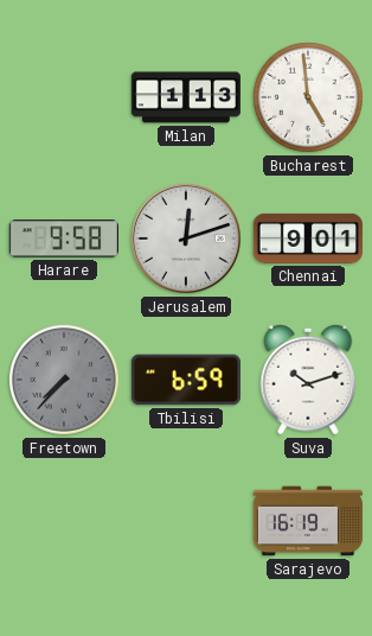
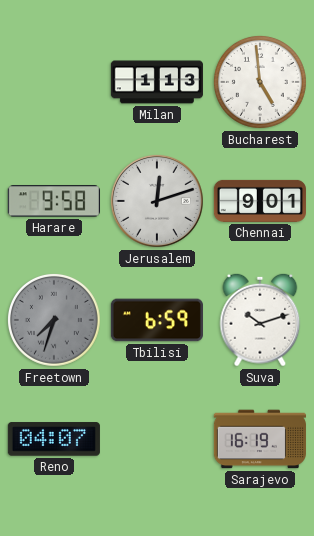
Freetown: 7:37 -> 7:33
Reno: none -> 04:07
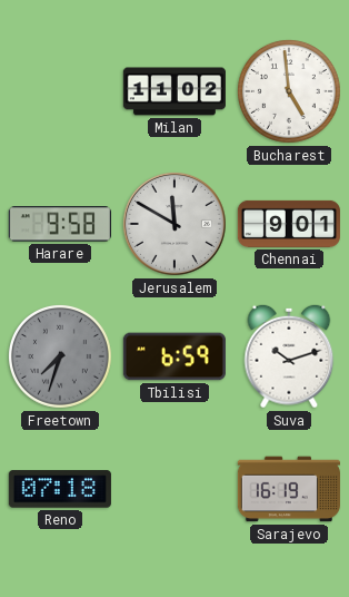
Milan: 1:13 -> 11:02
Jerusalem: 12:12 -> 11:50
Reno: 04:07 -> 07:18
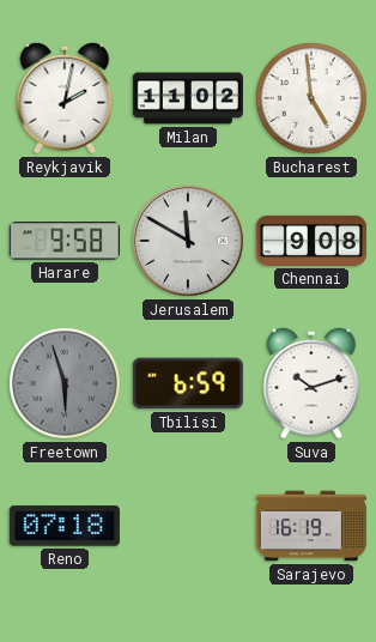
Reykjavik: none -> 2:02
Chennai: 9:01 -> 9:08
Freetown: 7:33 -> 5:57
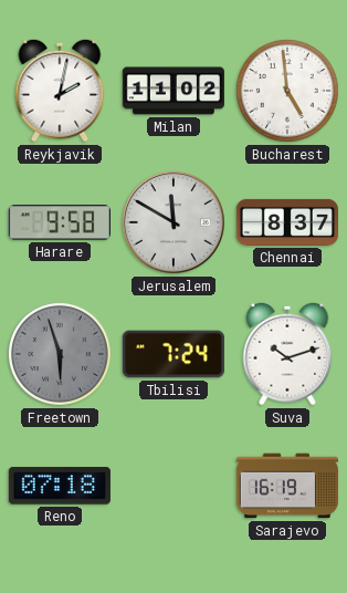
Chennai: 9:08 -> 8:37
Tbilisi: 6:59 -> 7:24
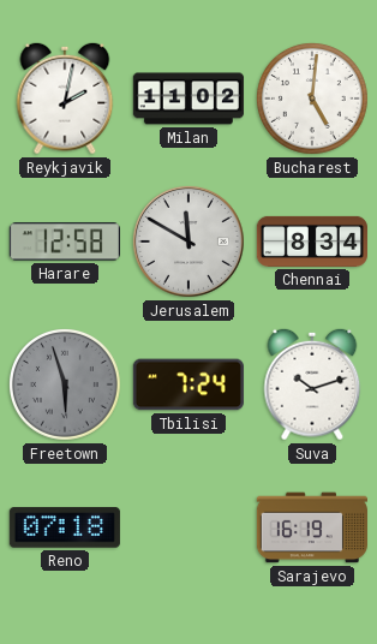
Bucharest: 4:59 -> 5:01
Harare: 9:58 -> 12:58
Chennai: 8:37 -> 8:34
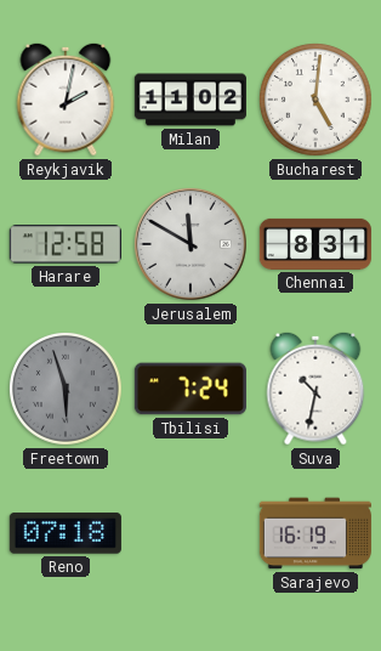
Chennai: 8:34 -> 8:31
Suva: 10:12 -> 10:32
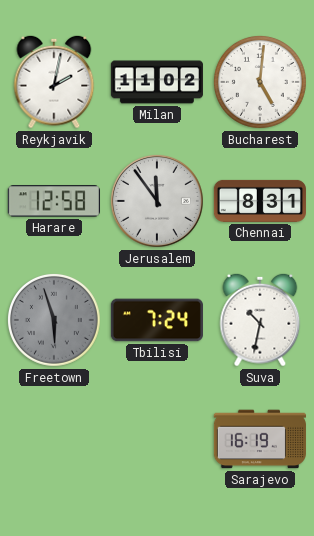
Jerusalem: 11:50 -> 11:54
Reno: 07:18 -> none
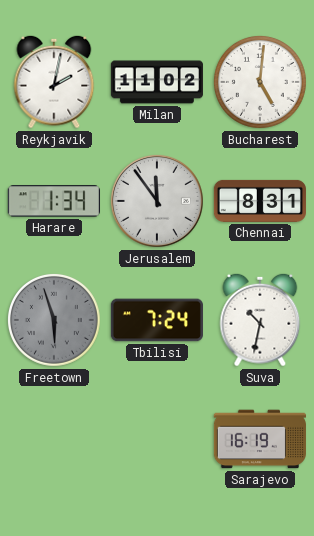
Harare: 12:58 -> 1:34
